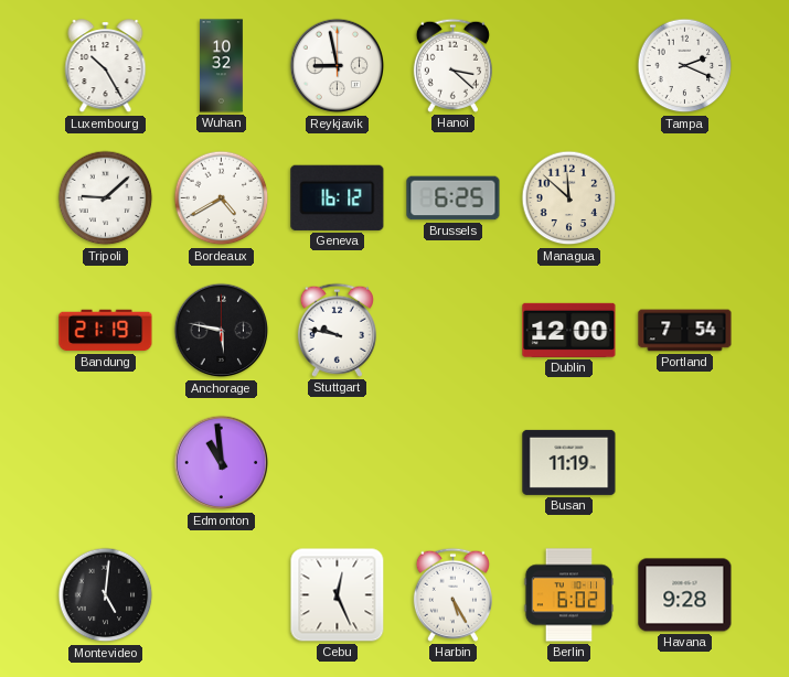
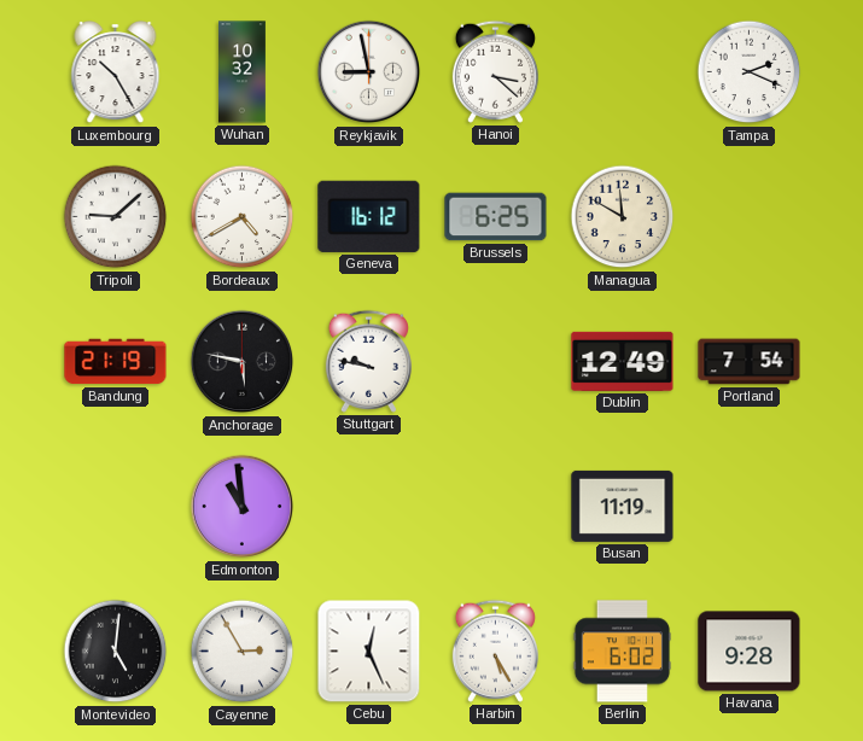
Managua: 11:52 -> 11:50
Dublin: 12:00 -> 12:49
Cayenne: none -> 2:55
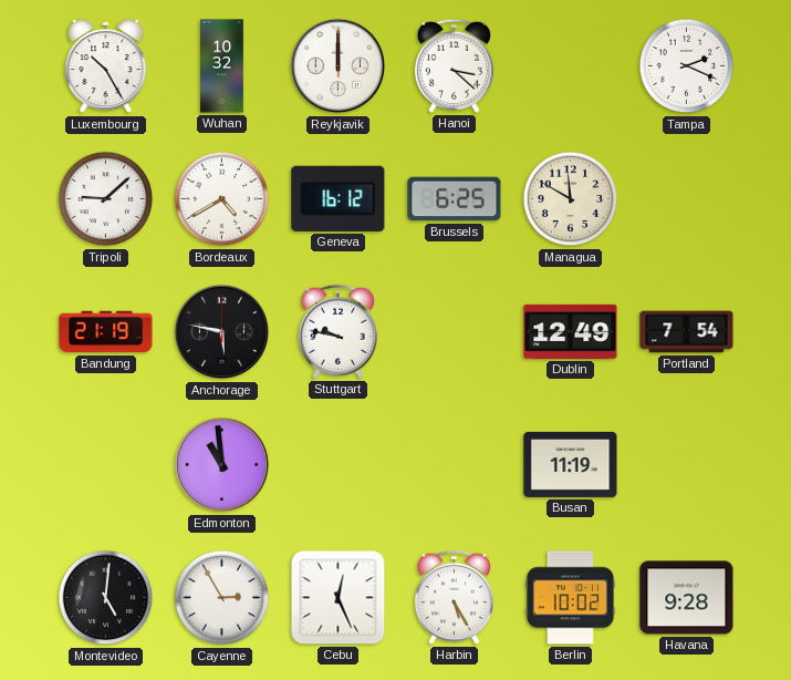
Reykjavik: 8:58 -> 12:00
Berlin: 6:02 -> 10:02
